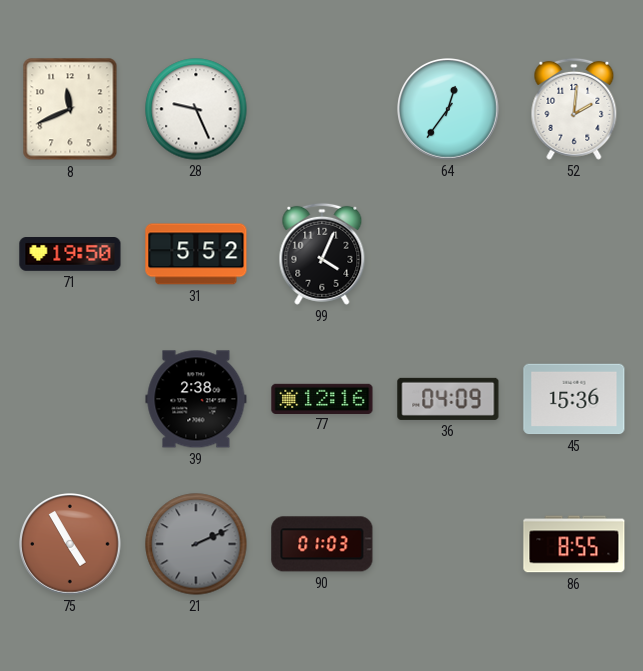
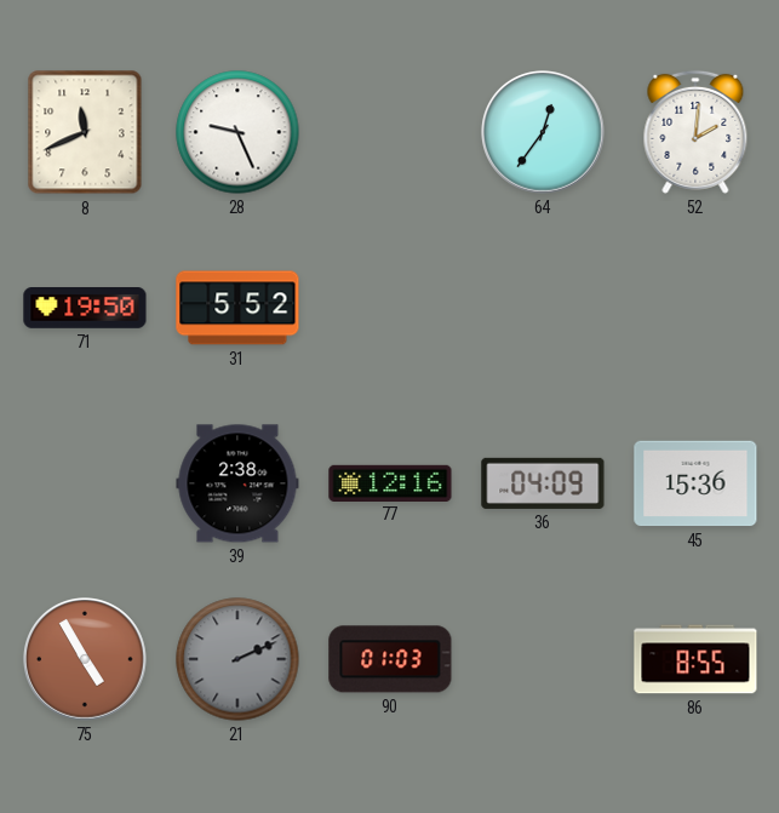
99: 4:04 -> none
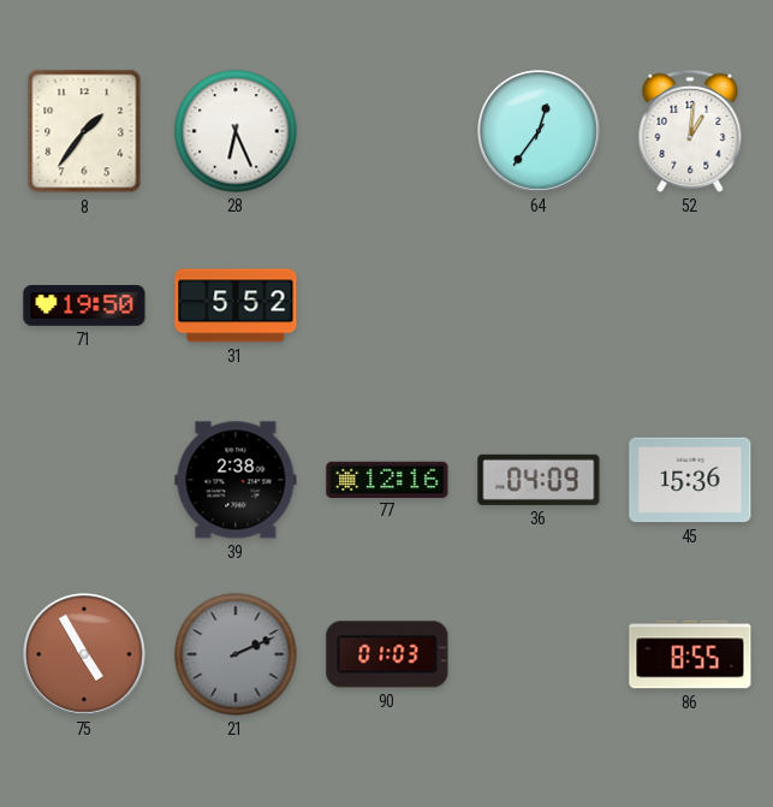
8: 11:41 -> 1:36
28: 9:26 -> 6:26
52: 2:01 -> 1:01
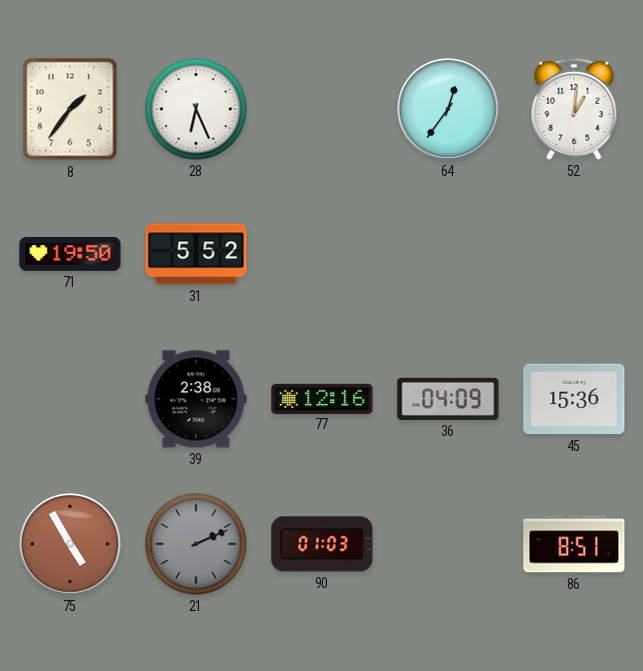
86: 8:55 -> 8:51
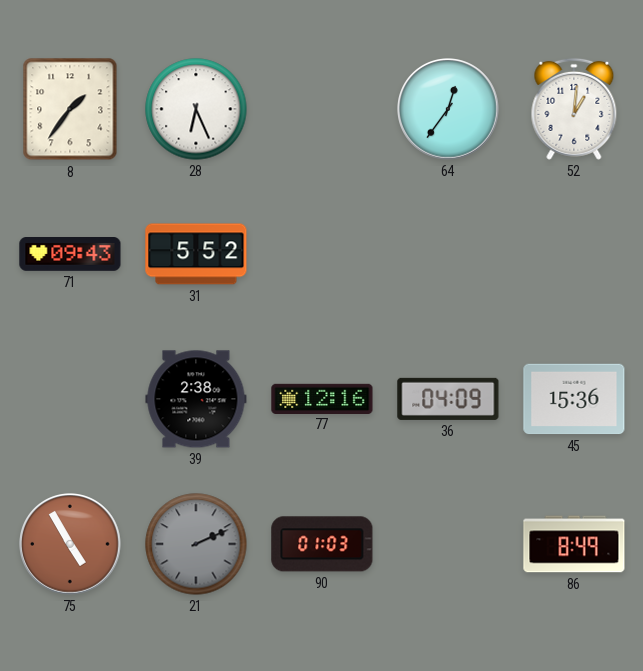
71: 19:50 -> 09:43
86: 8:51 -> 8:49
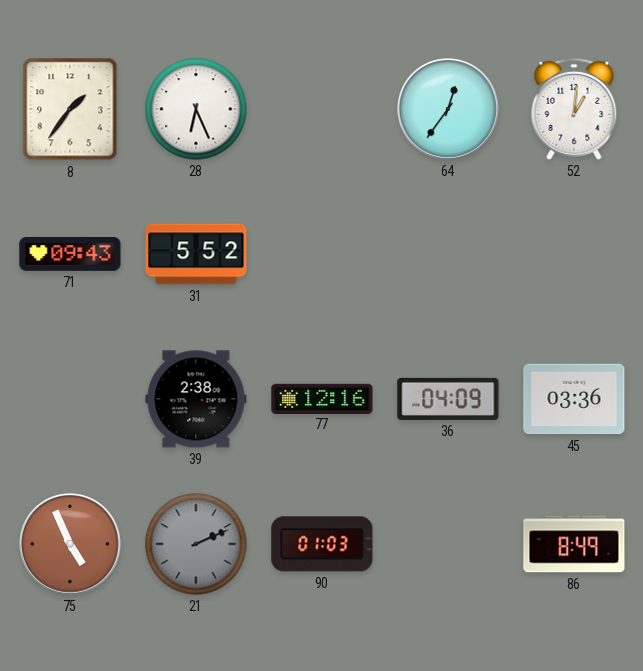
45: 15:36 -> 03:36
75: 4:55 -> 4:56
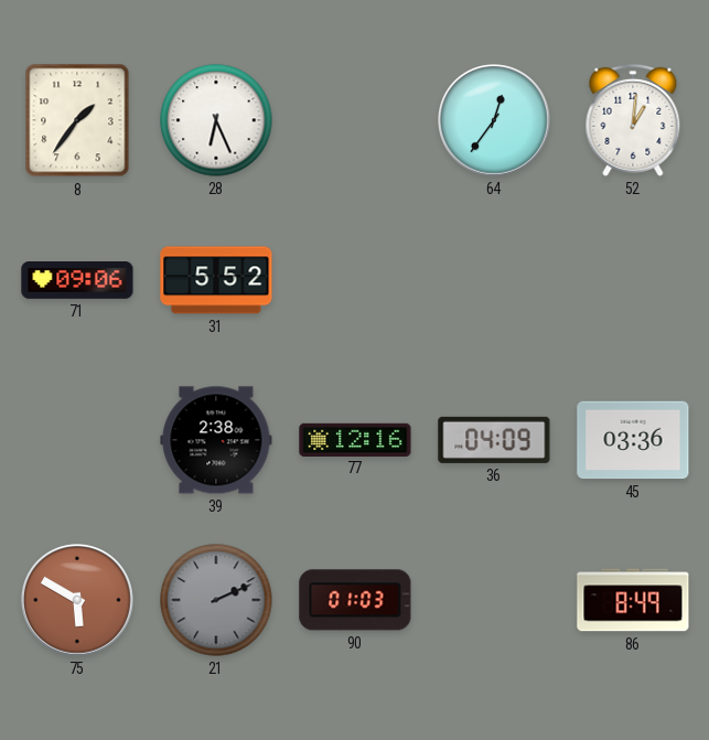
71: 09:43 -> 09:06
75: 4:56 -> 5:50
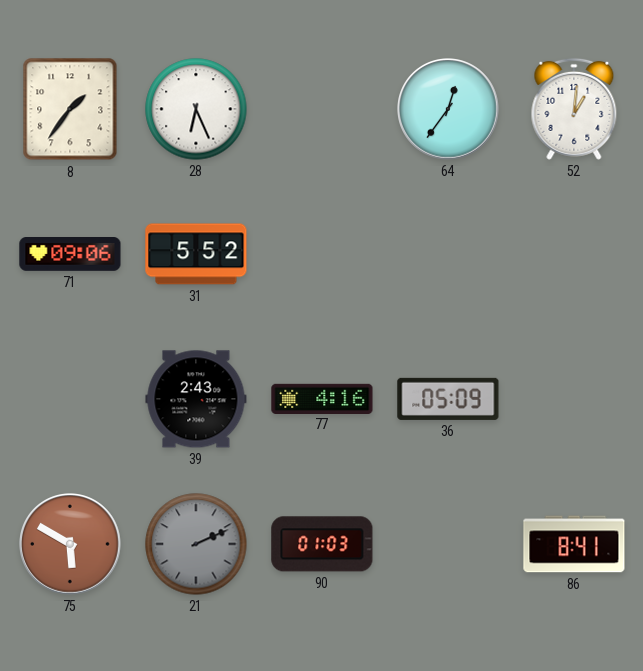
39: 2:38 -> 2:43
77: 12:16 -> 4:16
36: 04:09 -> 05:09
45: 03:36 -> none
86: 8:49 -> 8:41
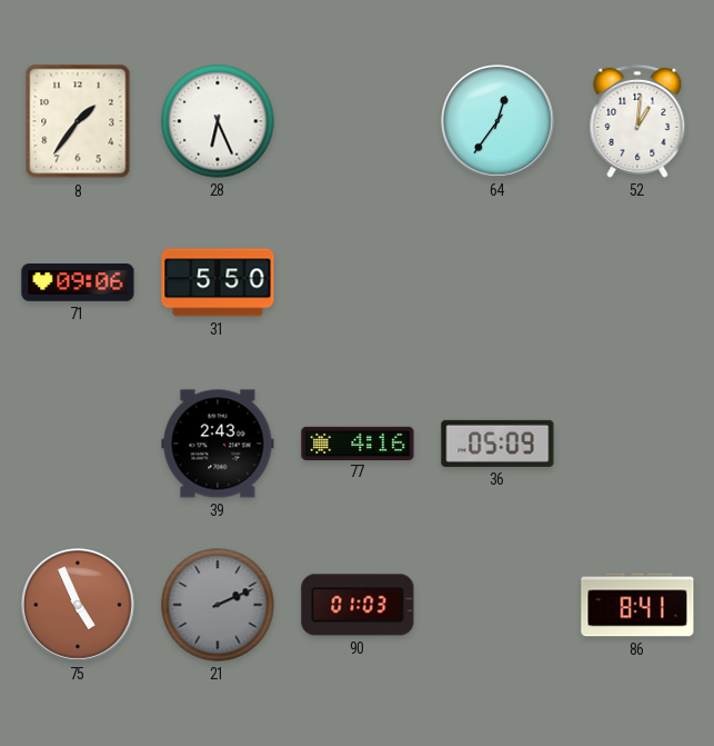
31: 5:52 -> 5:50
75: 5:50 -> 4:56
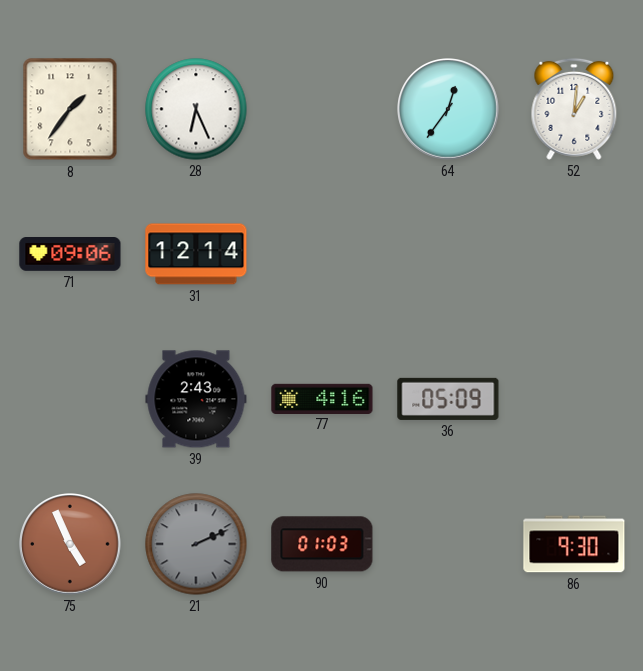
31: 5:50 -> 12:14
86: 8:41 -> 9:30
